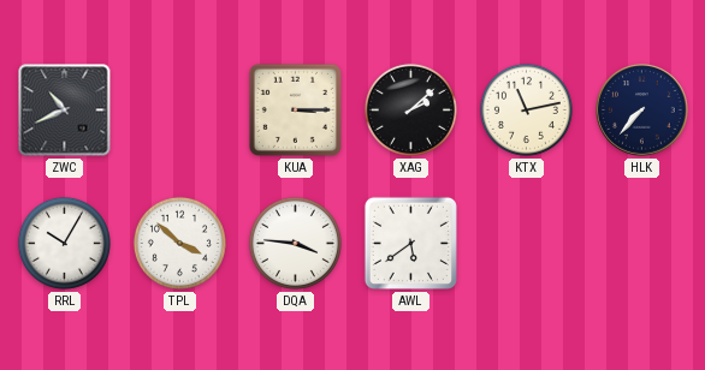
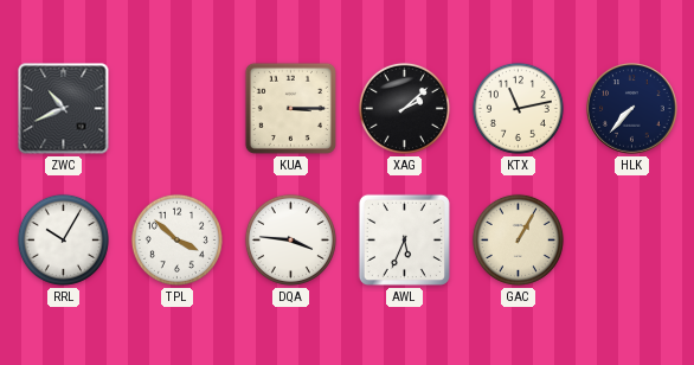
AWL: 5:39 -> 5:34
GAC: none -> 1:05
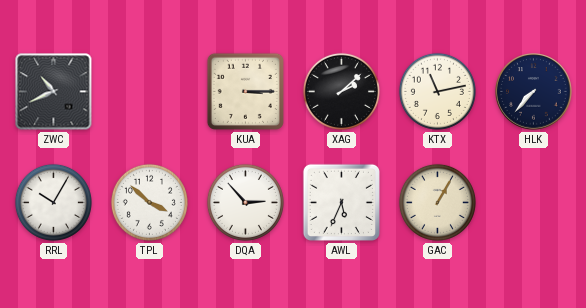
DQA: 3:46 -> 2:53
